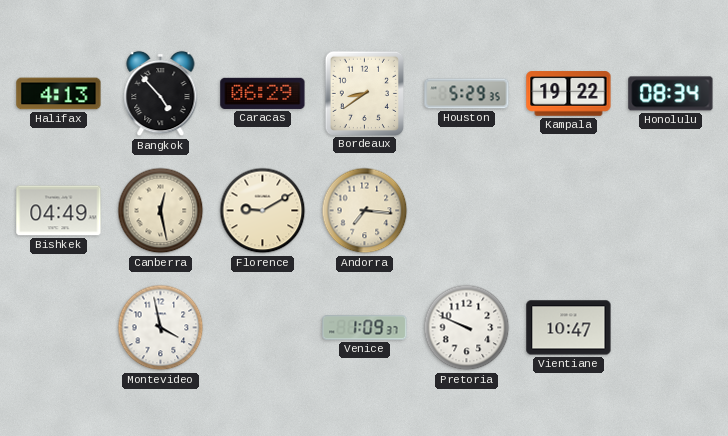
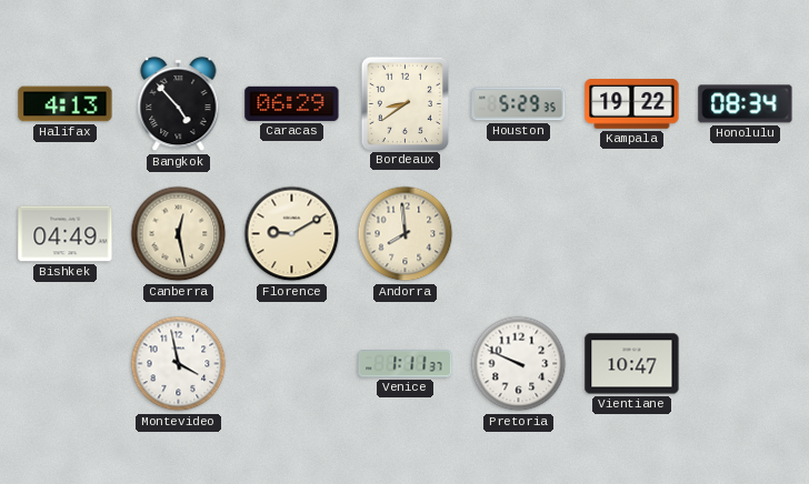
Andorra: 7:16 -> 7:59
Venice: 1:09 -> 1:11
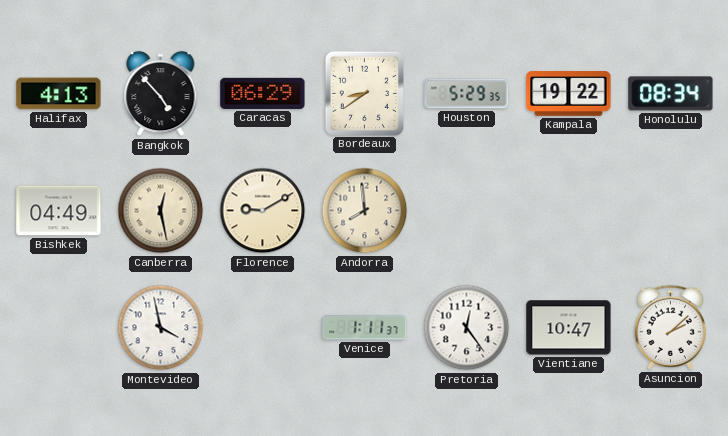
Pretoria: 9:49 -> 12:24
Asuncion: none -> 2:08
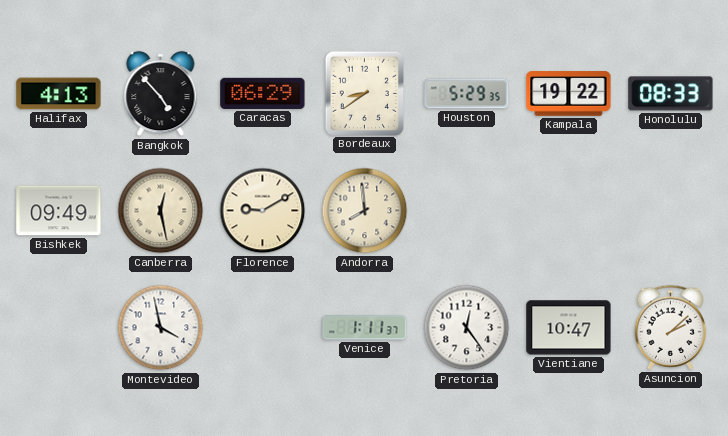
Honolulu: 08:34 -> 08:33
Bishkek: 04:49 -> 09:49
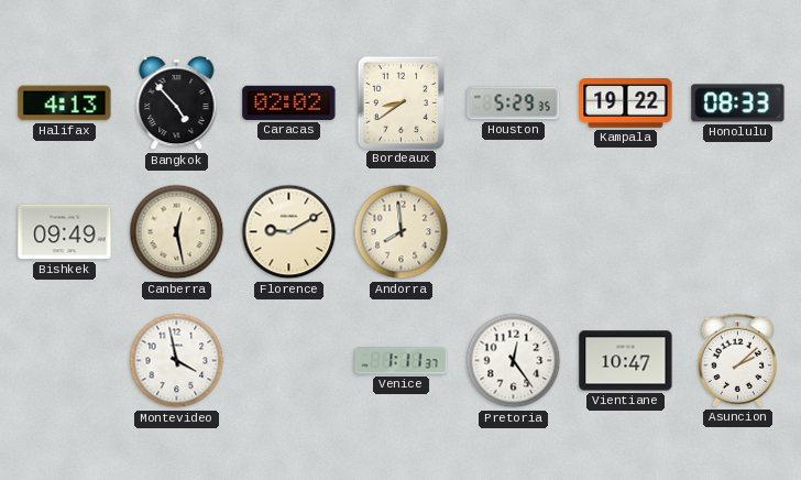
Caracas: 06:29 -> 02:02
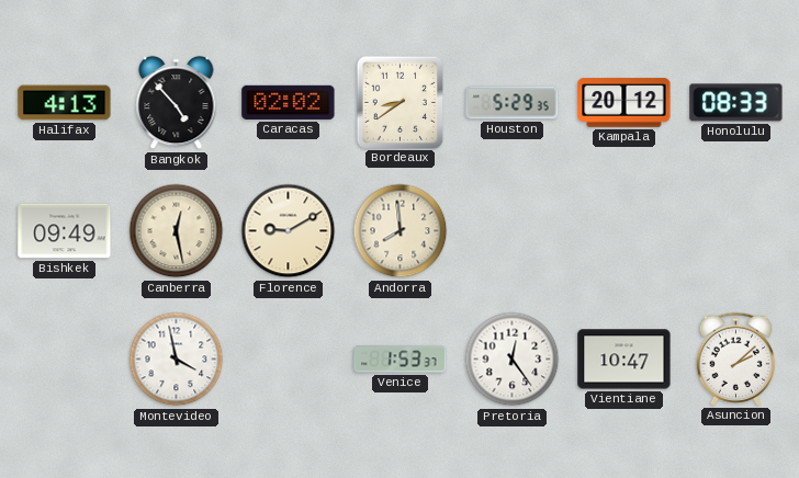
Kampala: 19:22 -> 20:12
Venice: 1:11 -> 1:53
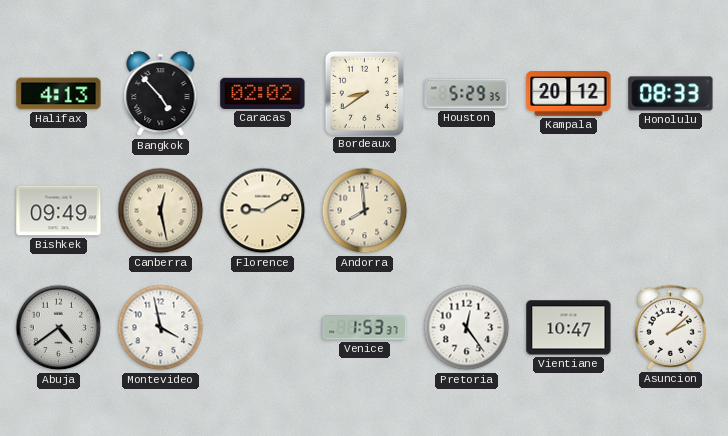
Abuja: none -> 4:39
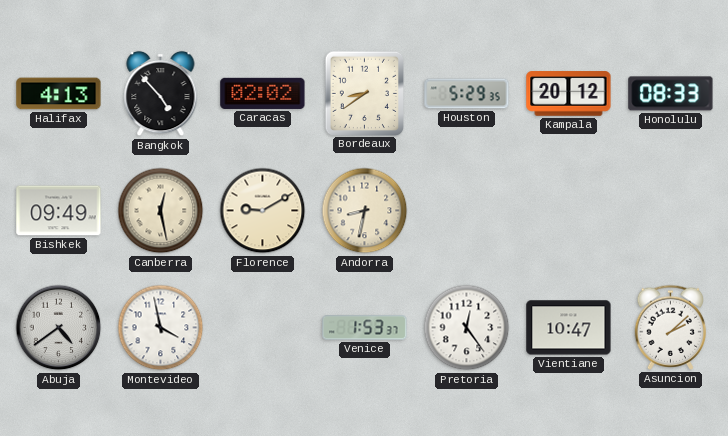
Andorra: 7:59 -> 8:32
